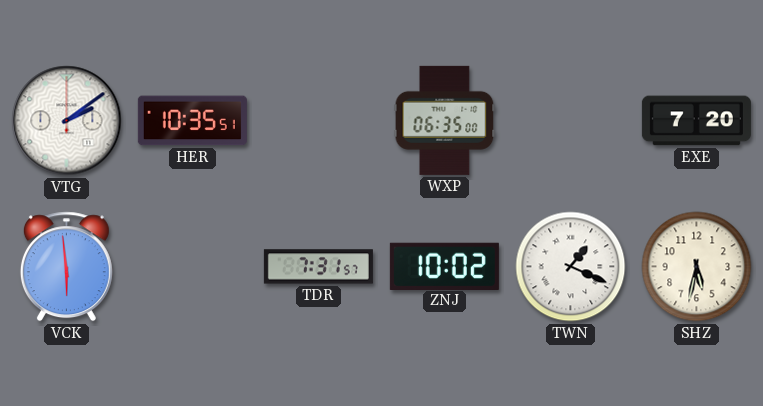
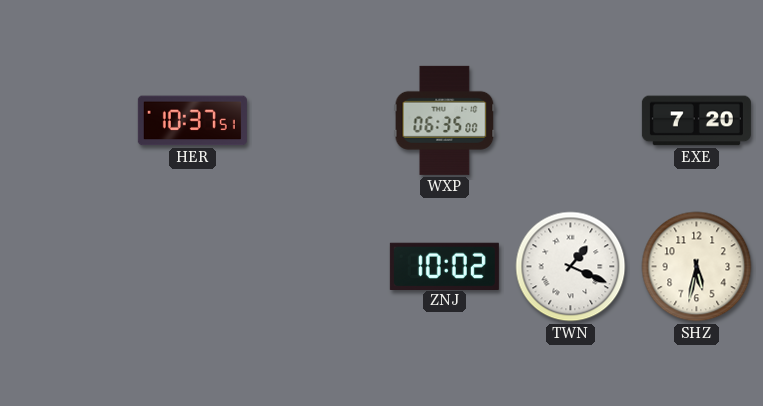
VTG: 2:09 -> none
HER: 10:35 -> 10:37
VCK: 5:59 -> none
TDR: 7:31 -> none
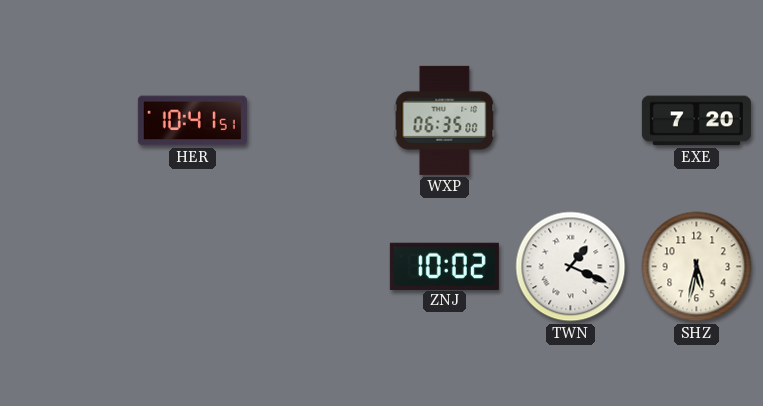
HER: 10:37 -> 10:41
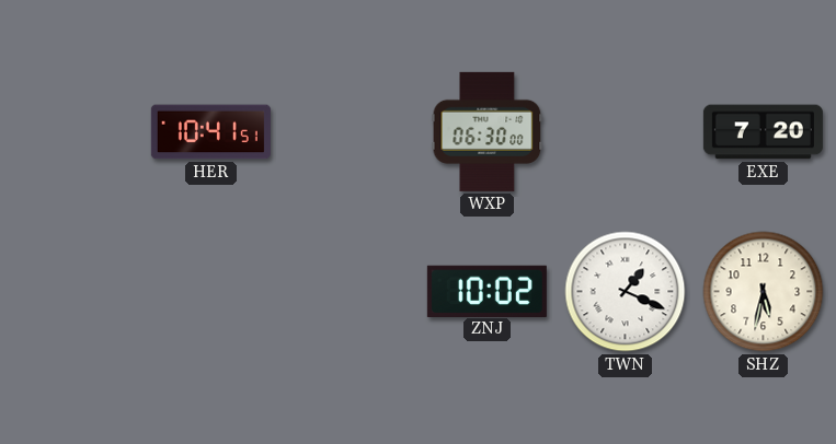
WXP: 06:35 -> 06:30
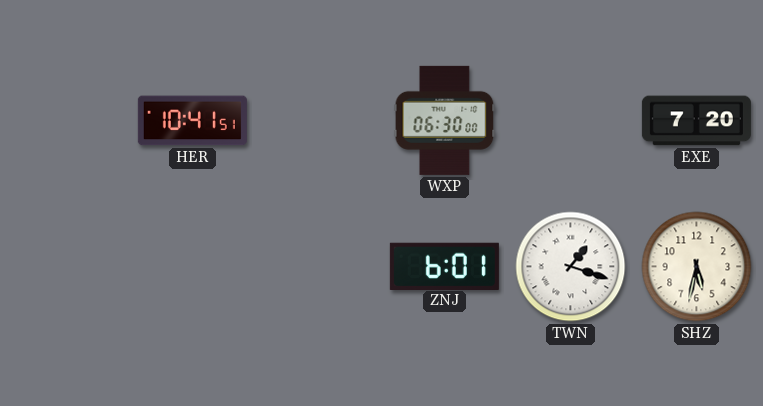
ZNJ: 10:02 -> 6:01
TWN: 1:19 -> 1:18
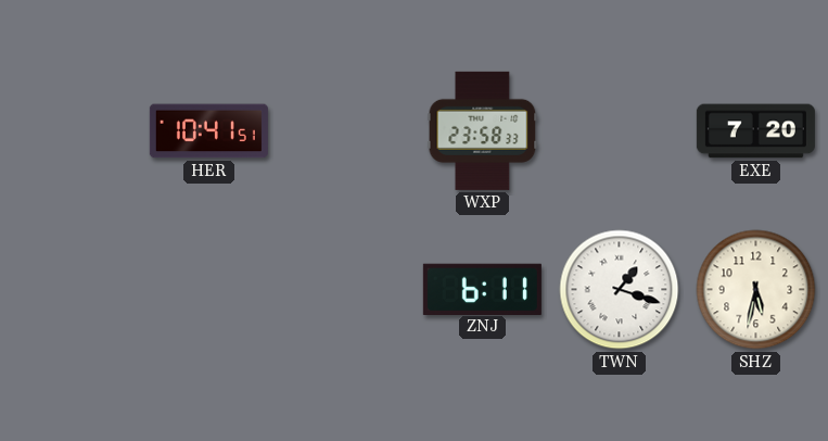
WXP: 06:30 -> 23:58
ZNJ: 6:01 -> 6:11
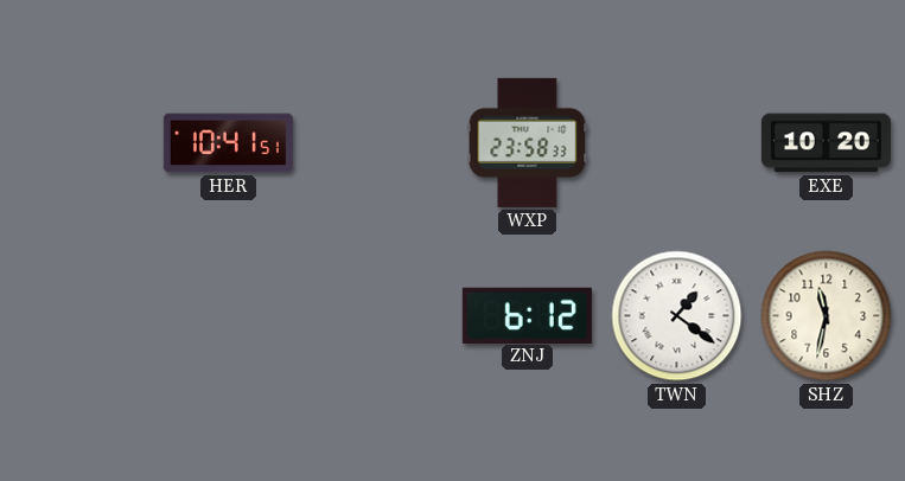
EXE: 7:20 -> 10:20
ZNJ: 6:11 -> 6:12
TWN: 1:18 -> 1:21
SHZ: 5:32 -> 11:32
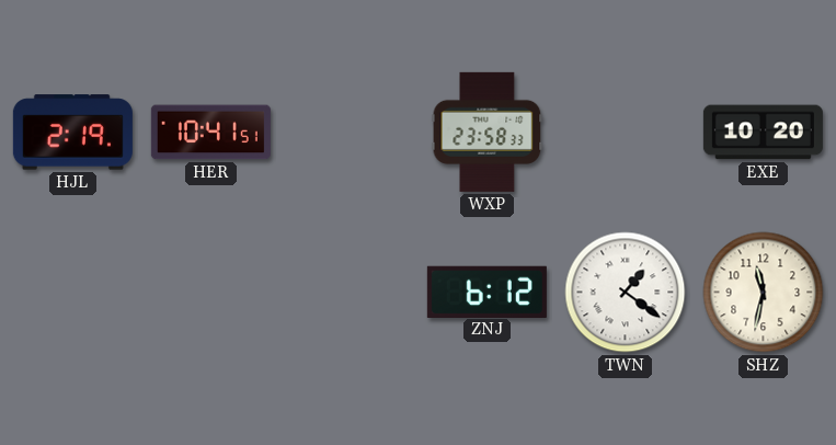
HJL: none -> 2:19
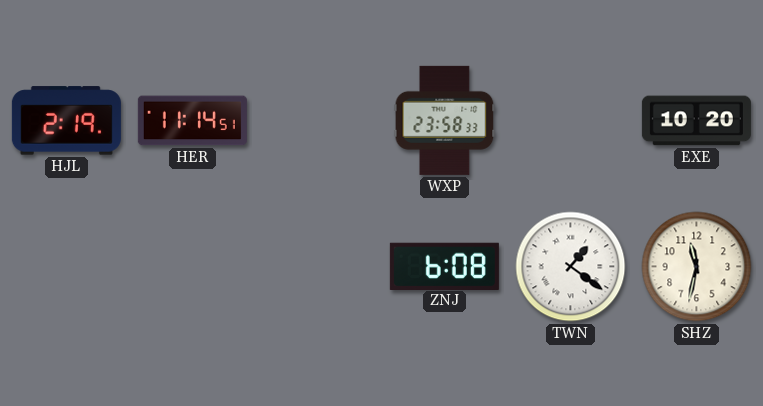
HER: 10:41 -> 11:14
ZNJ: 6:12 -> 6:08
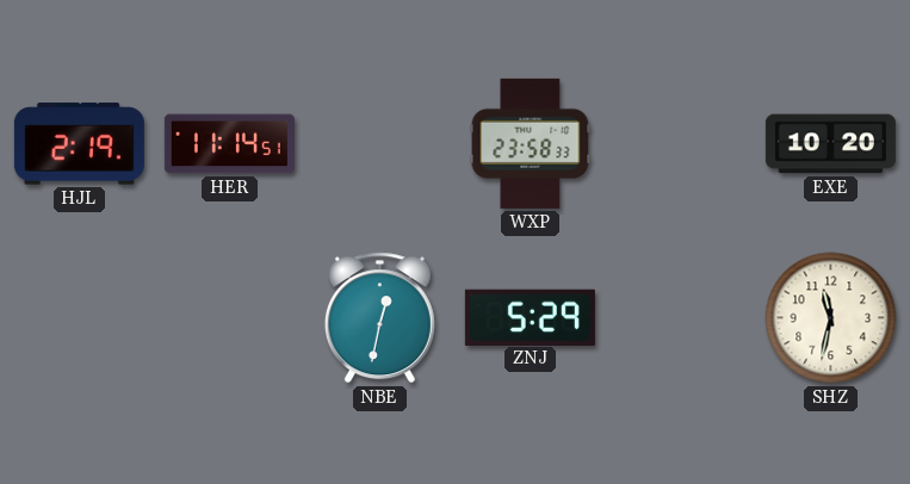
NBE: none -> 12:32
ZNJ: 6:08 -> 5:29
TWN: 1:21 -> none
